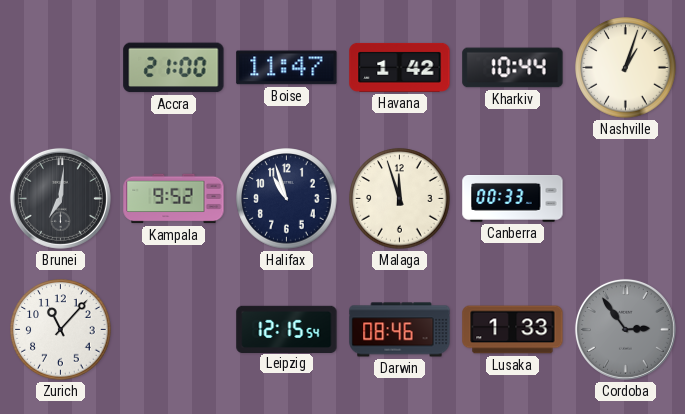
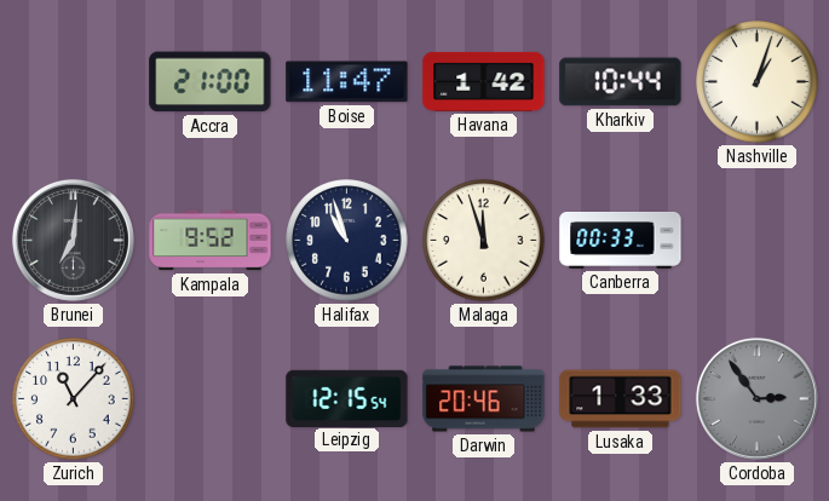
Darwin: 08:46 -> 20:46
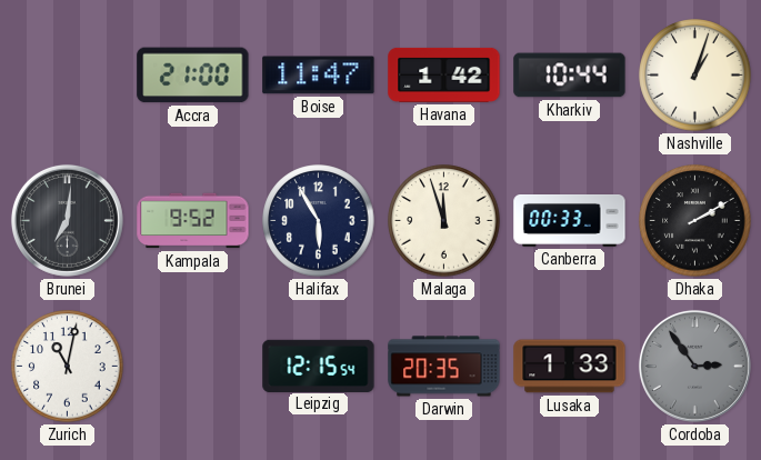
Halifax: 10:57 -> 5:55
Dhaka: none -> 2:10
Zurich: 11:07 -> 11:02
Darwin: 20:46 -> 20:35
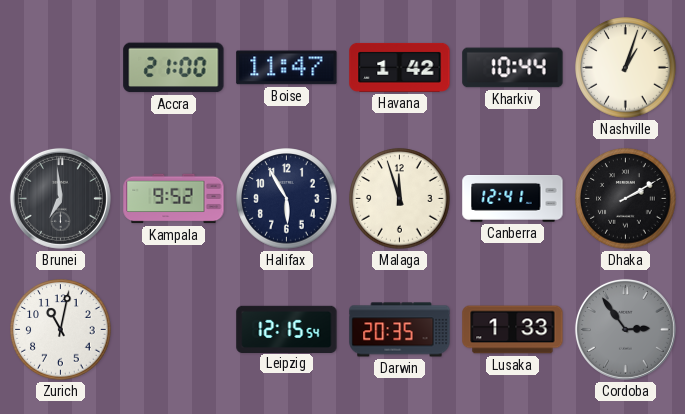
Brunei: 7:01 -> 6:59
Canberra: 00:33 -> 12:41
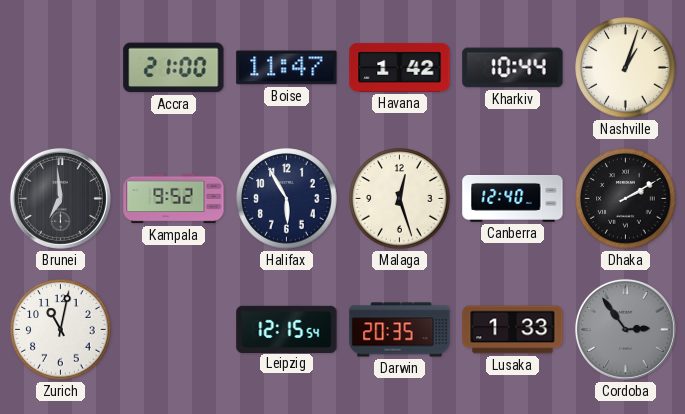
Malaga: 11:57 -> 12:27
Canberra: 12:41 -> 12:40
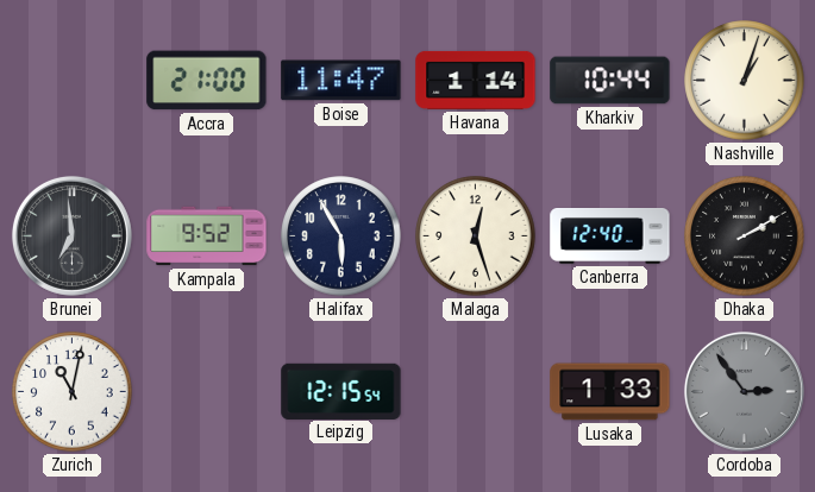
Havana: 1:42 -> 1:14
Darwin: 20:35 -> none
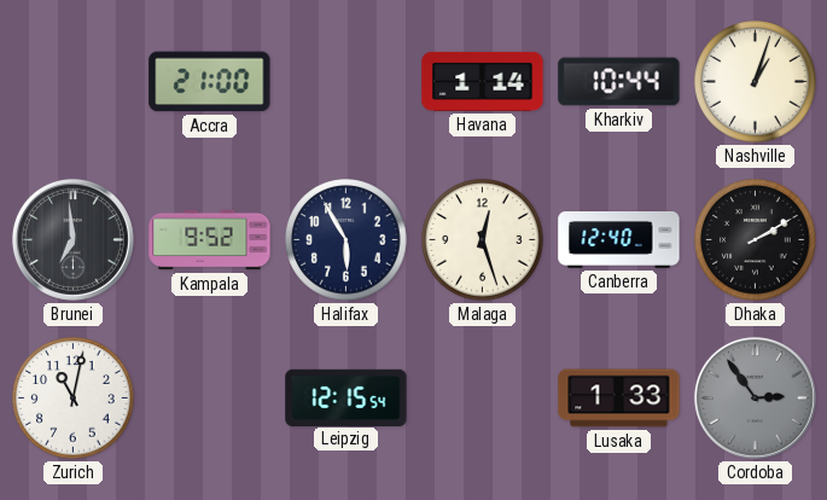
Boise: 11:47 -> none
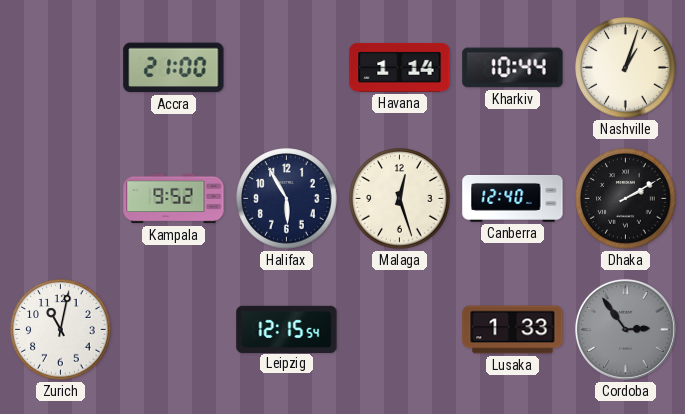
Brunei: 6:59 -> none
